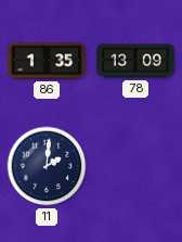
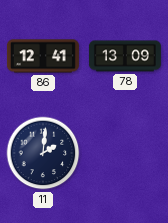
86: 1:35 -> 12:41
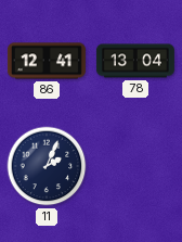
78: 13:09 -> 13:04
11: 2:01 -> 2:04
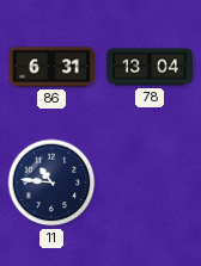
86: 12:41 -> 6:31
11: 2:04 -> 10:46
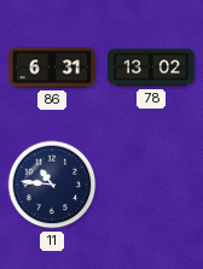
78: 13:04 -> 13:02
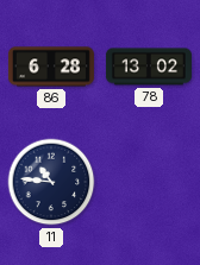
86: 6:31 -> 6:28
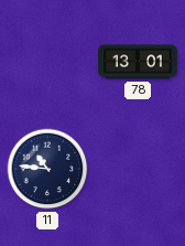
86: 6:28 -> none
78: 13:02 -> 13:01
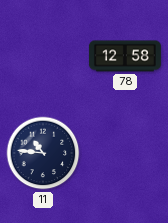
78: 13:01 -> 12:58
